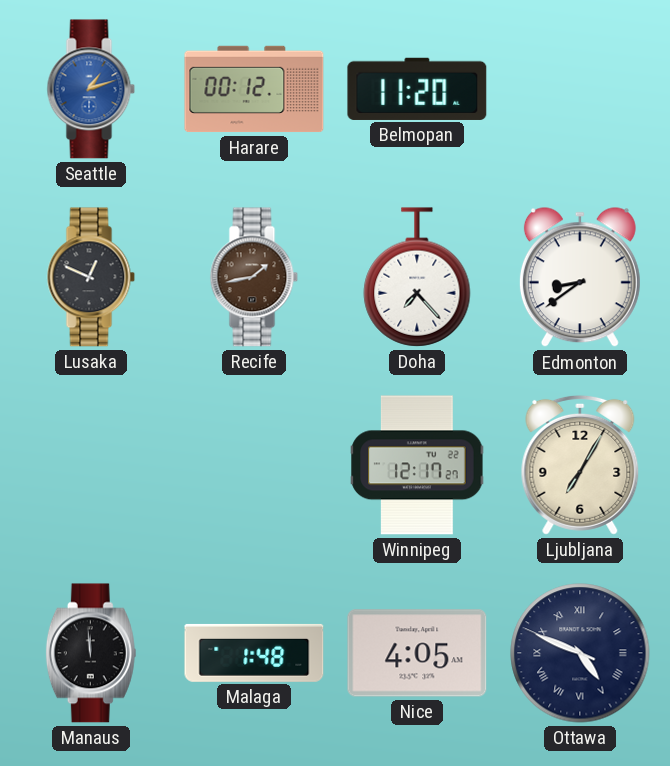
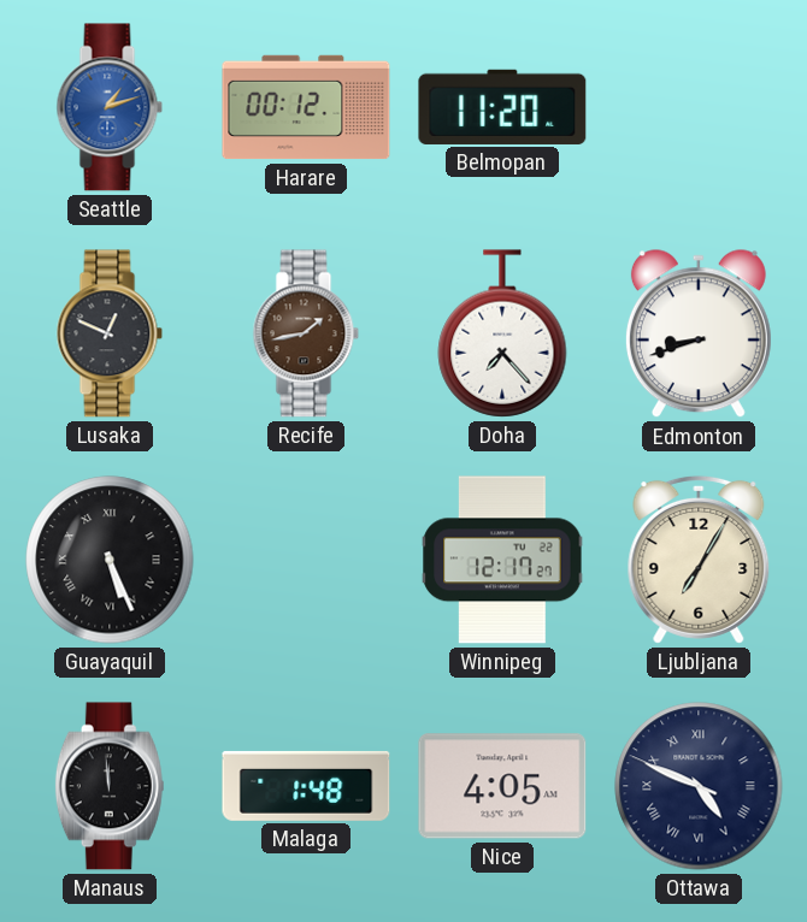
Edmonton: 8:39 -> 8:42
Guayaquil: none -> 5:26
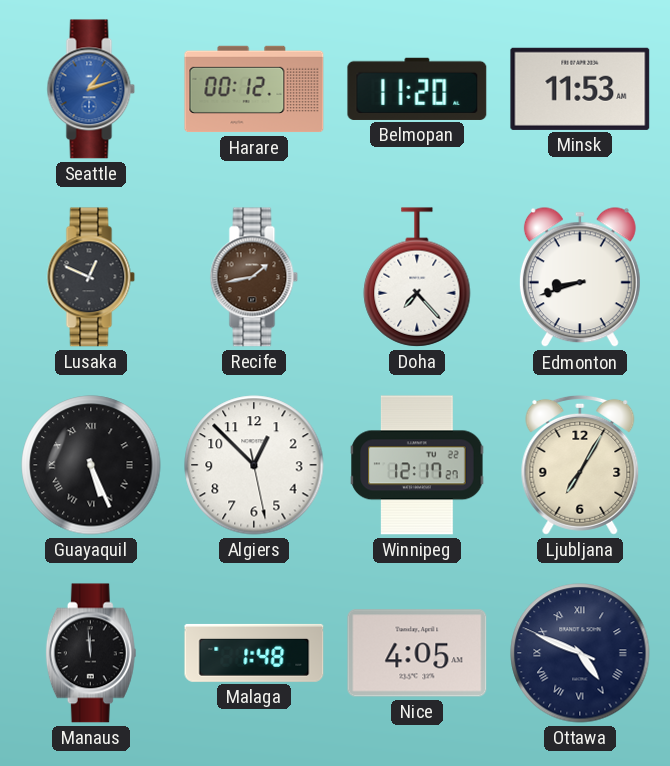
Minsk: none -> 11:53
Algiers: none -> 12:52
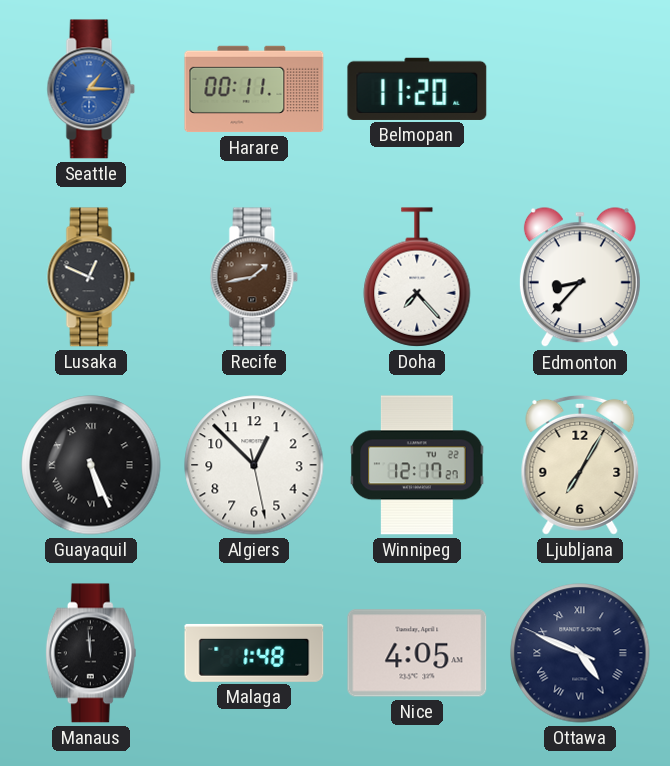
Seattle: 1:12 -> 1:15
Harare: 00:12 -> 00:11
Minsk: 11:53 -> none
Edmonton: 8:42 -> 8:37
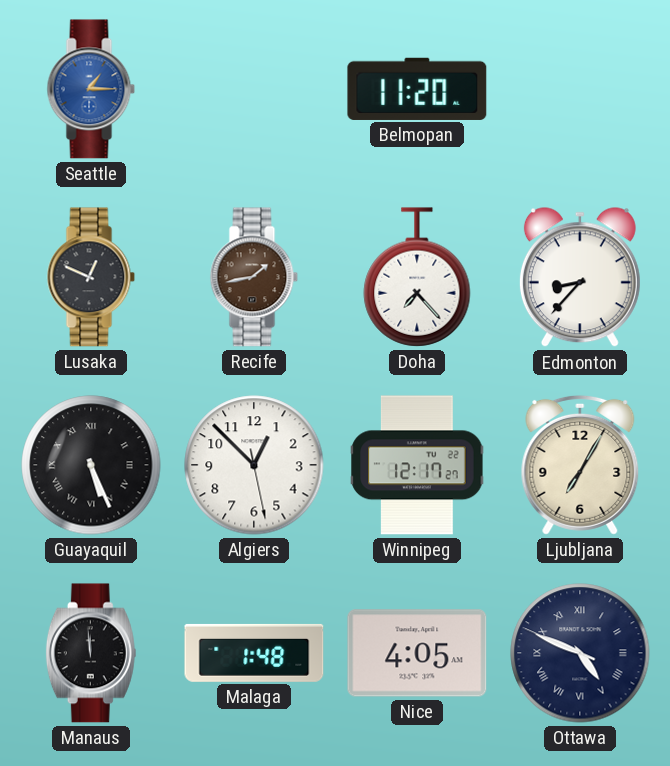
Harare: 00:11 -> none
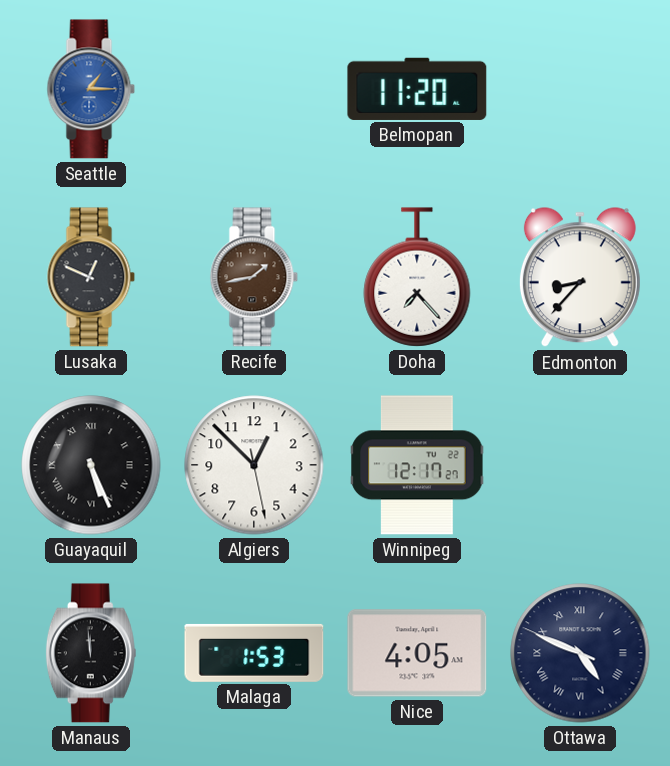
Ljubljana: 7:05 -> none
Malaga: 1:48 -> 1:53
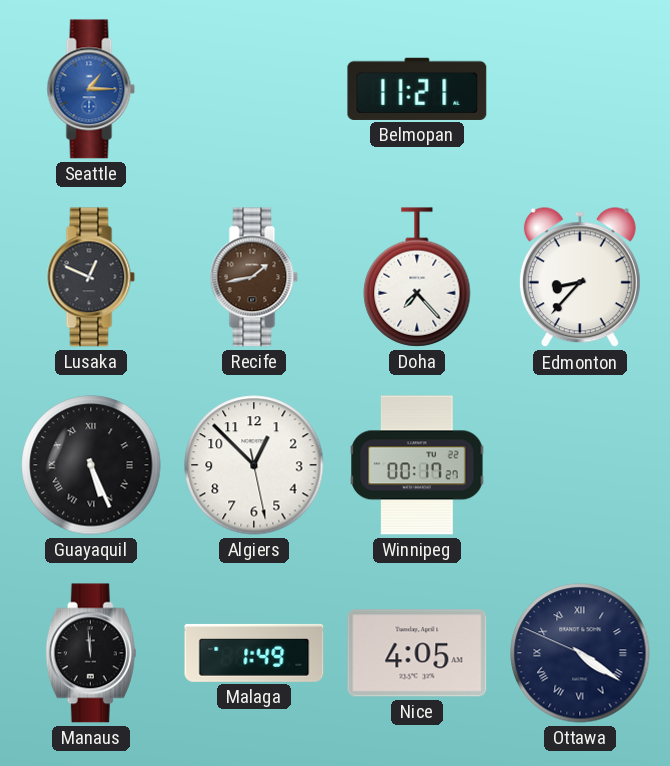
Belmopan: 11:20 -> 11:21
Winnipeg: 12:17 -> 00:17
Malaga: 1:53 -> 1:49
Ottawa: 4:48 -> 4:20
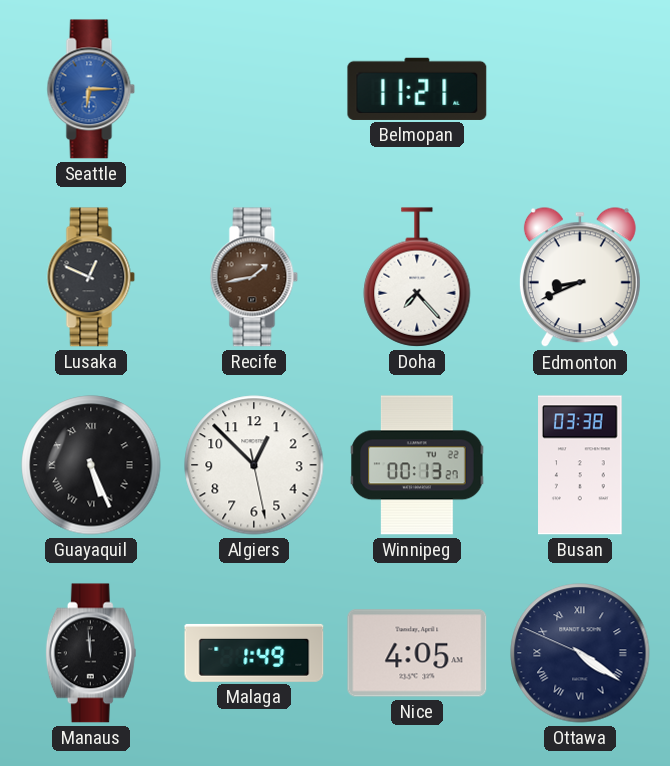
Seattle: 1:15 -> 6:15
Edmonton: 8:37 -> 8:41
Winnipeg: 00:17 -> 00:13
Busan: none -> 03:38
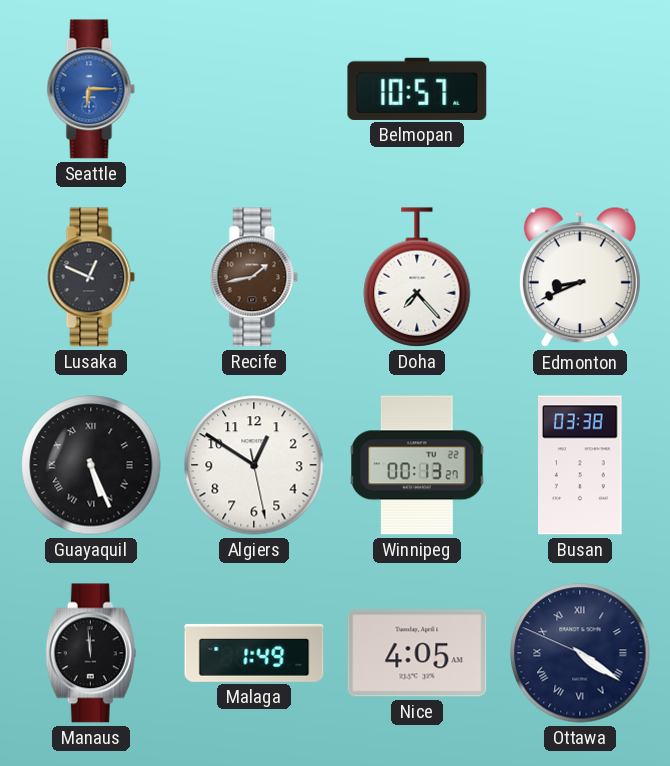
Belmopan: 11:21 -> 10:57
Algiers: 12:52 -> 12:50
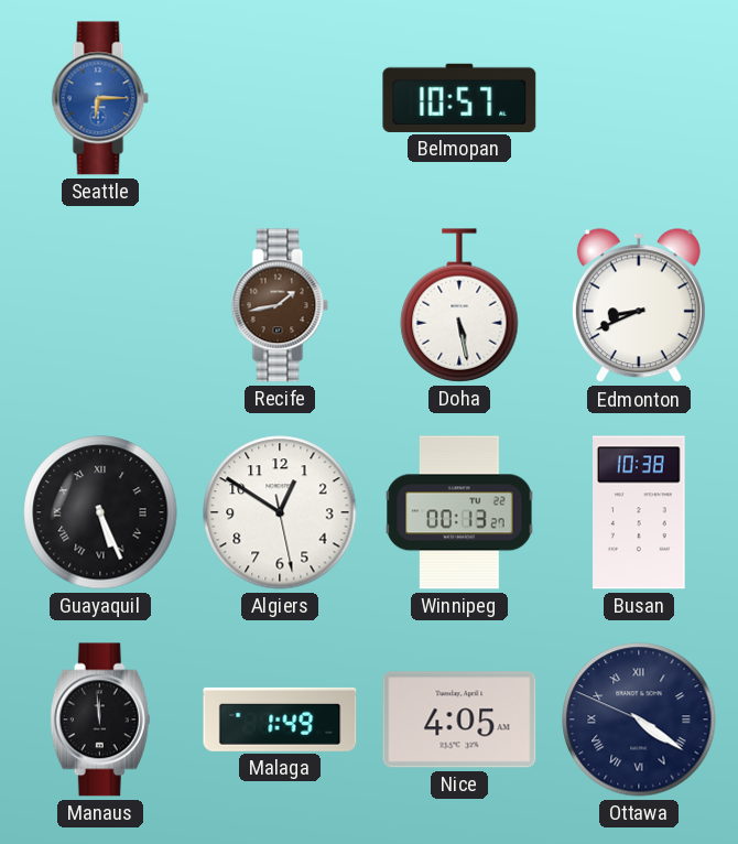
Lusaka: 12:49 -> none
Doha: 7:23 -> 5:28
Busan: 03:38 -> 10:38
